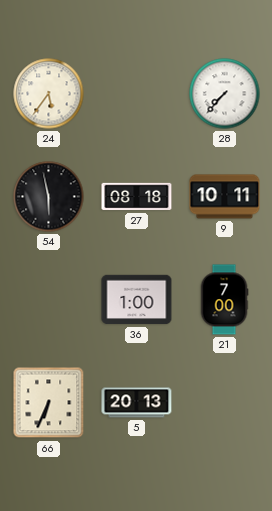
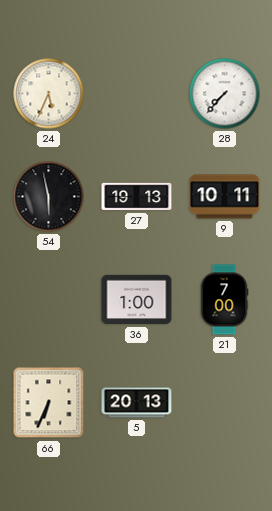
24: 5:36 -> 5:34
27: 08:18 -> 19:13
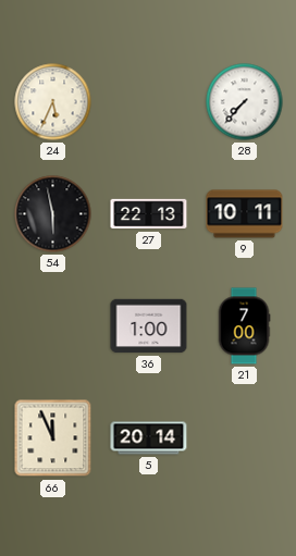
27: 19:13 -> 22:13
66: 6:34 -> 11:56
5: 20:13 -> 20:14
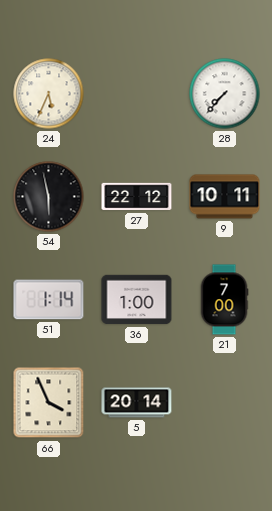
27: 22:13 -> 22:12
51: none -> 1:14
66: 11:56 -> 3:56
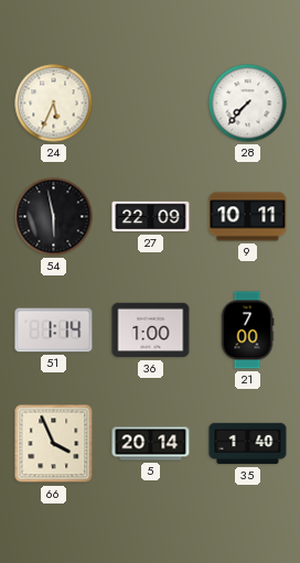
27: 22:12 -> 22:09
35: none -> 1:40
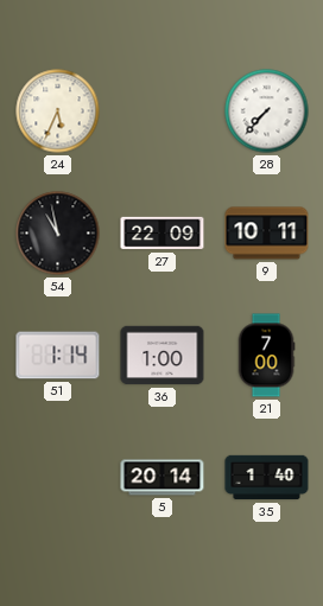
54: 5:58 -> 10:58
66: 3:56 -> none
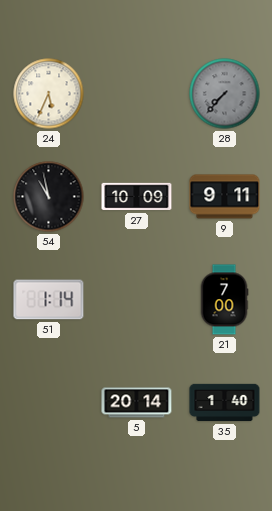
28 dial: white -> grey
27: 22:09 -> 10:09
9: 10:11 -> 9:11
36: 1:00 -> none
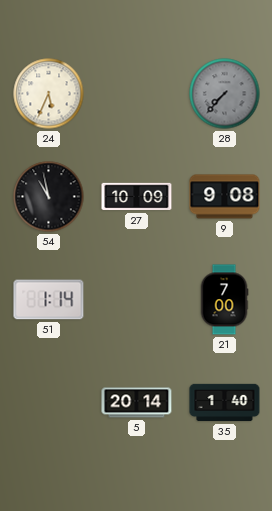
9: 9:11 -> 9:08
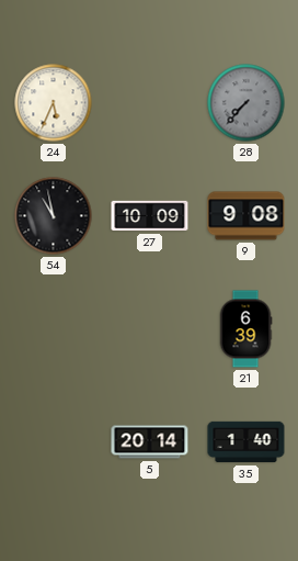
51: 1:14 -> none
21: 7:00 -> 6:39
